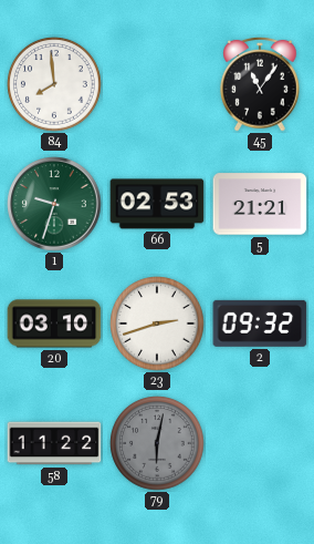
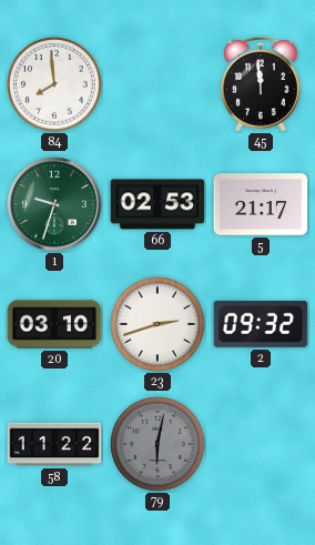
45: 11:06 -> 11:59
5: 21:21 -> 21:17
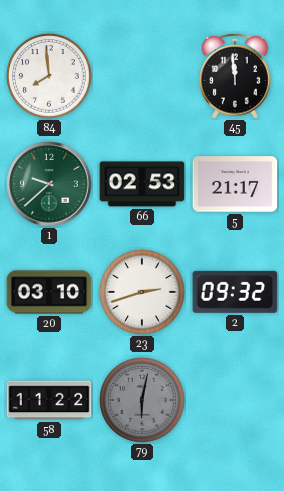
1: 9:33 -> 9:38
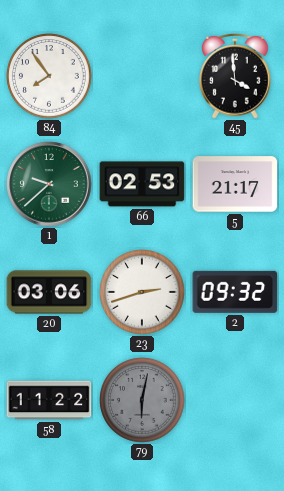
84: 7:59 -> 7:54
45: 11:59 -> 3:59
20: 03:10 -> 03:06
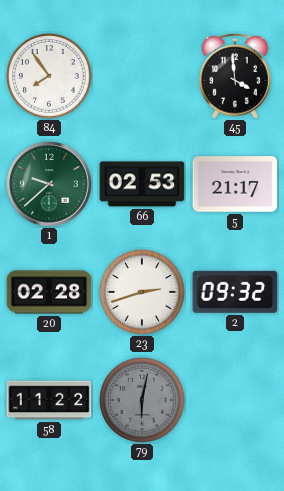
20: 03:06 -> 02:28
